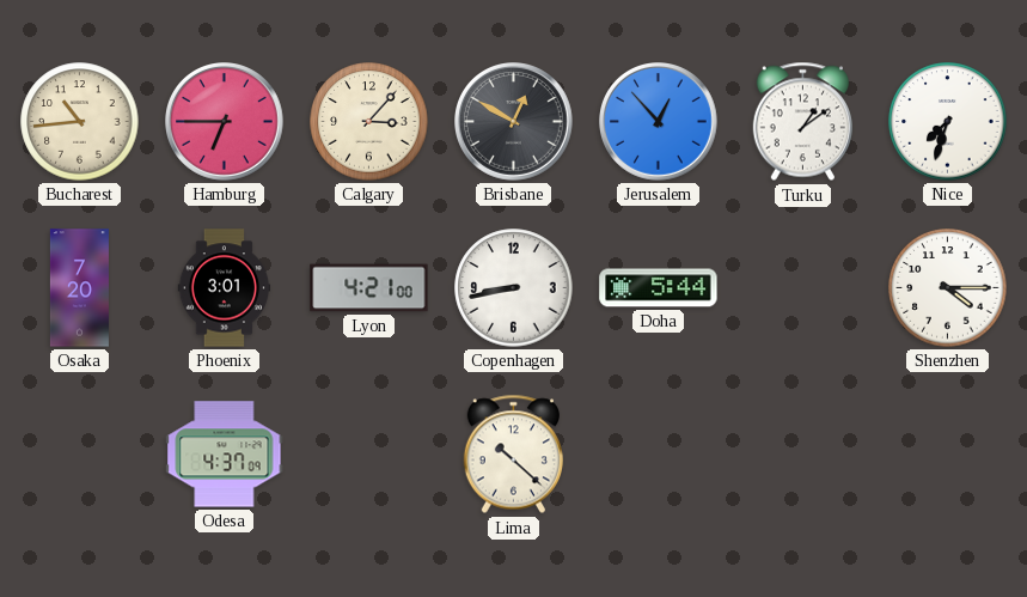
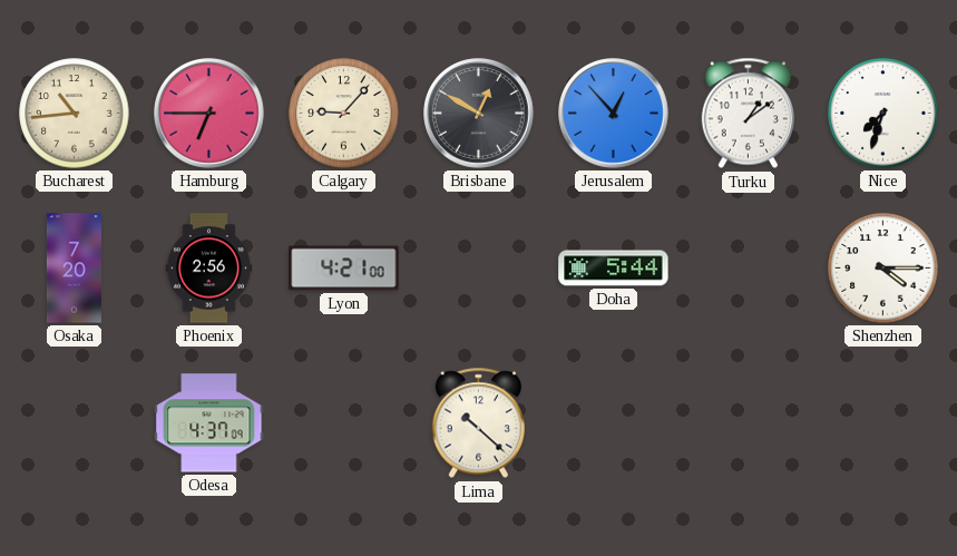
Calgary: 3:07 -> 9:07
Phoenix: 3:01 -> 2:56
Copenhagen: 8:43 -> none
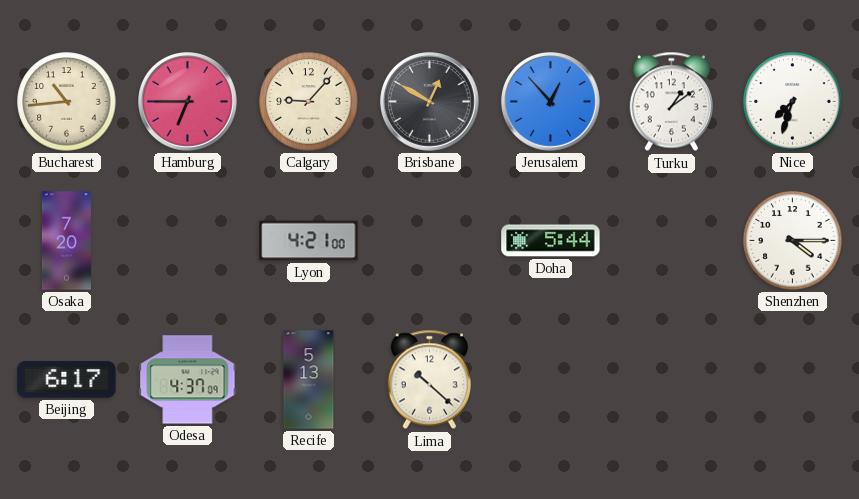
Phoenix: 2:56 -> none
Beijing: none -> 6:17
Recife: none -> 5:13
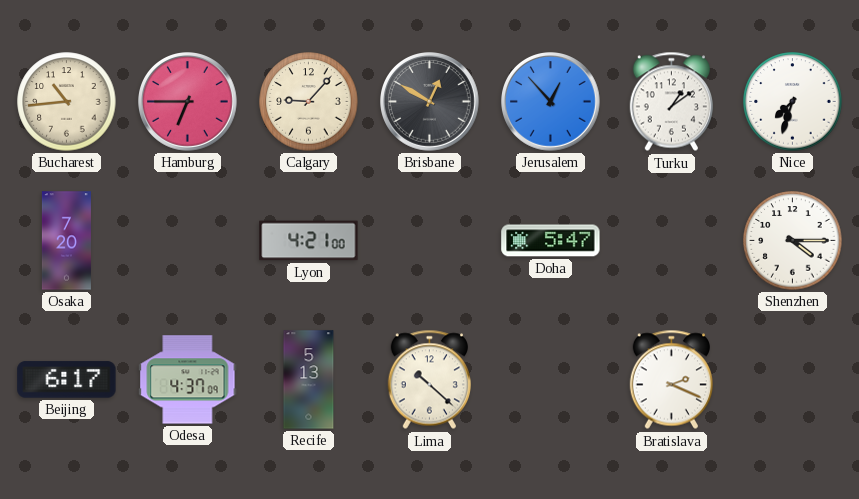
Doha: 5:44 -> 5:47
Bratislava: none -> 2:19
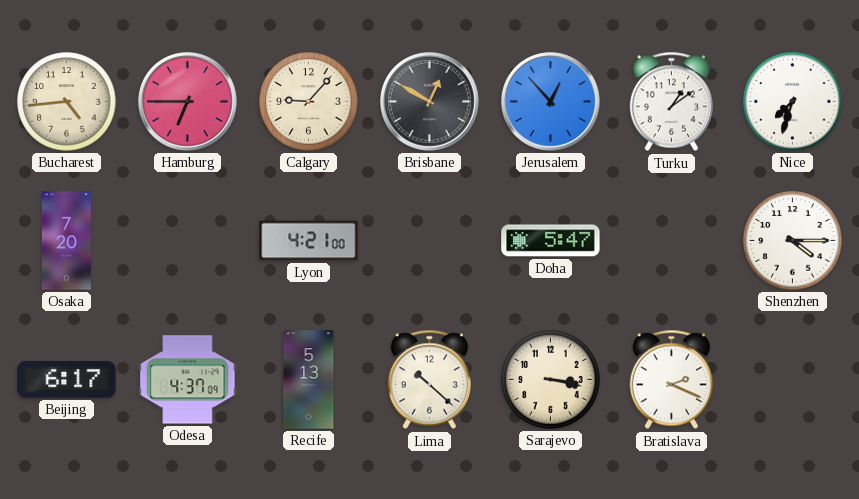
Bucharest: 10:44 -> 4:44
Sarajevo: none -> 3:17
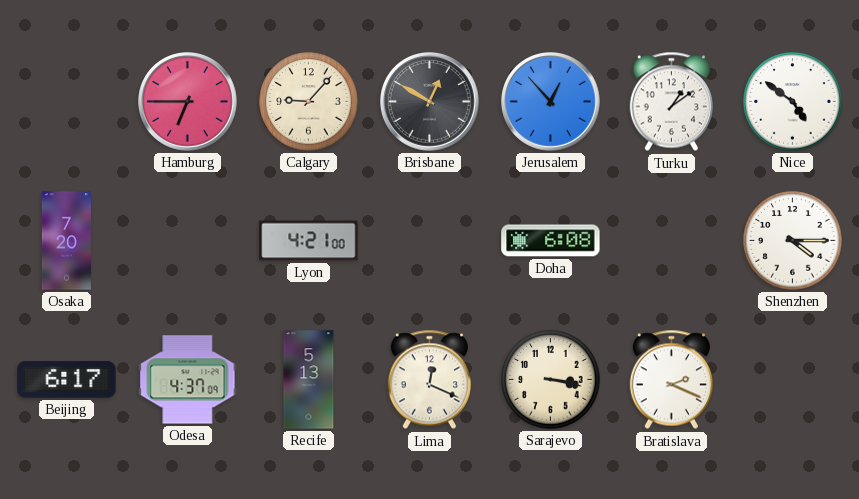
Bucharest: 4:44 -> none
Nice: 7:33 -> 4:51
Doha: 5:47 -> 6:08
Lima: 10:22 -> 12:19
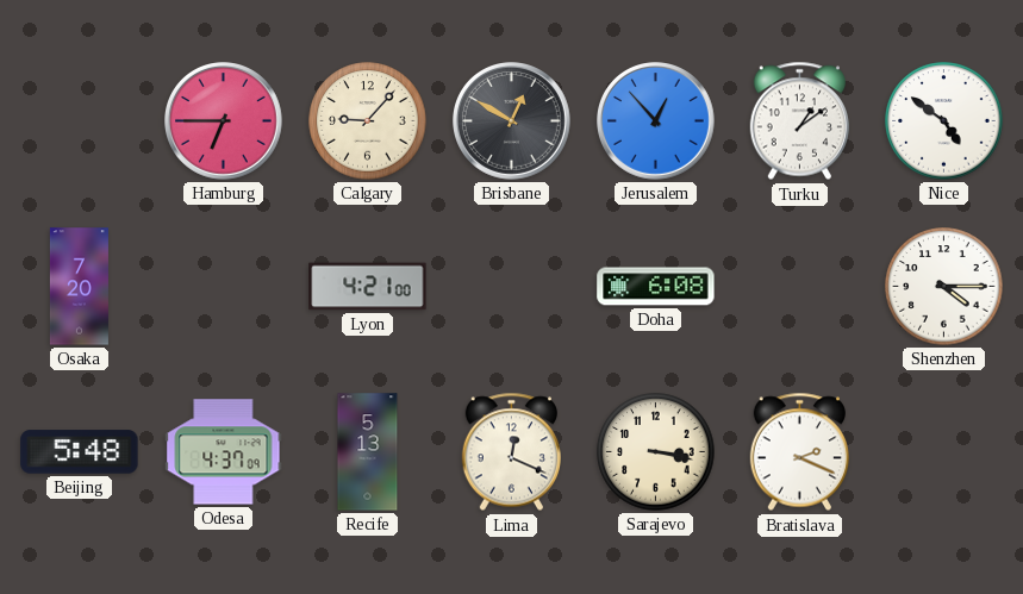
Beijing: 6:17 -> 5:48
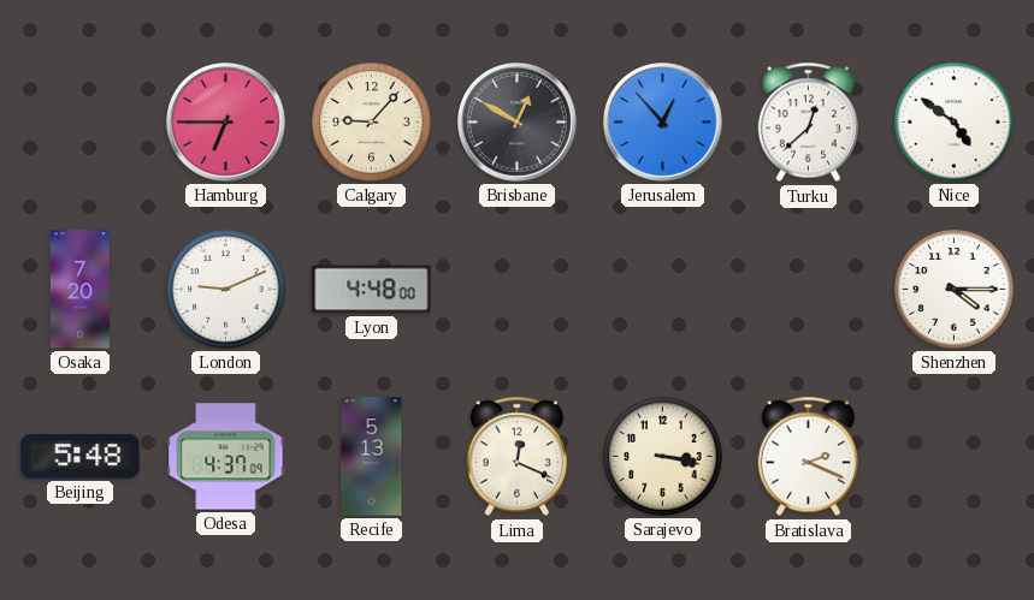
Turku: 1:09 -> 12:38
London: none -> 9:11
Lyon: 4:21 -> 4:48
Doha: 6:08 -> none
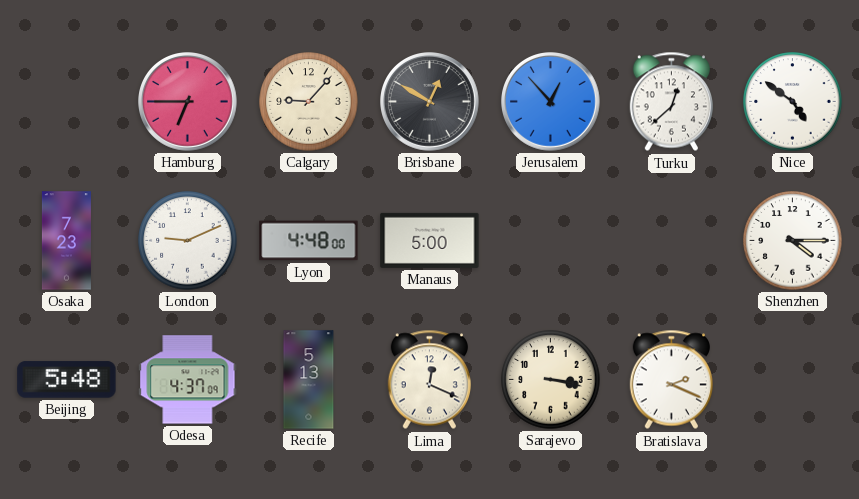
Osaka: 7:20 -> 7:23
Manaus: none -> 5:00
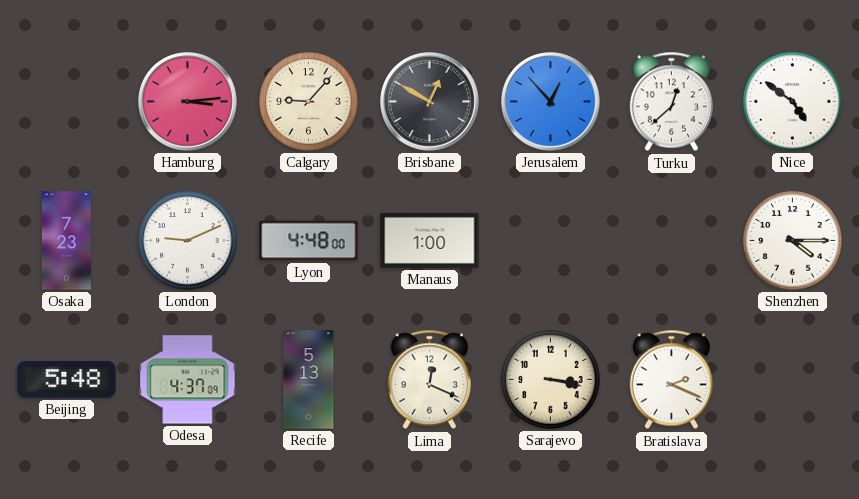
Hamburg: 6:45 -> 3:14
Manaus: 5:00 -> 1:00
